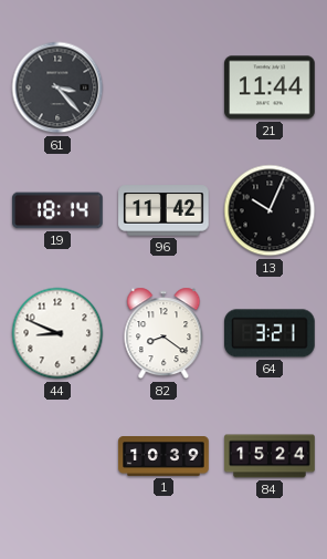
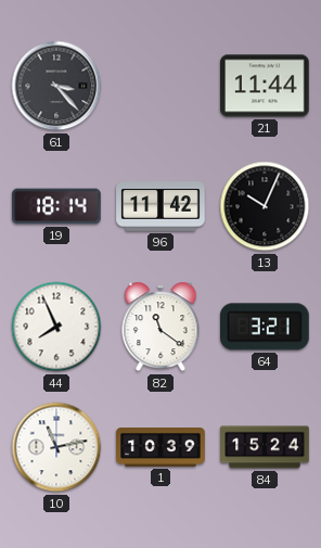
44: 8:49 -> 7:56
82: 8:21 -> 11:21
10: none -> 11:13
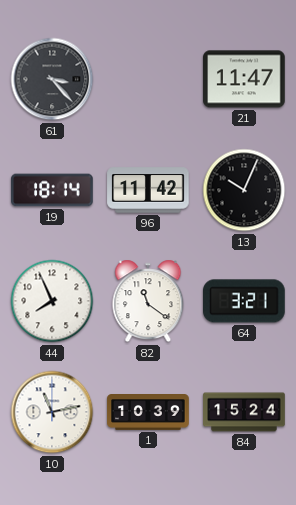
21: 11:44 -> 11:47
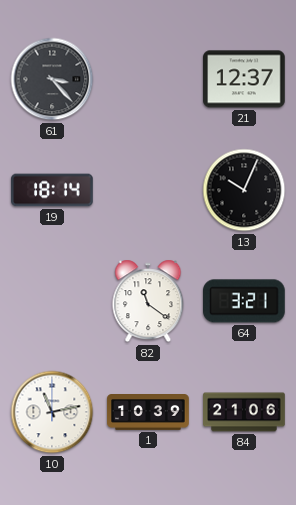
21: 11:47 -> 12:37
96: 11:42 -> none
44: 7:56 -> none
84: 15:24 -> 21:06
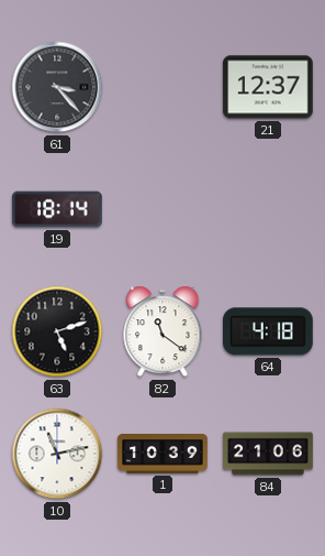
13: 10:04 -> none
63: none -> 5:12
64: 3:21 -> 4:18
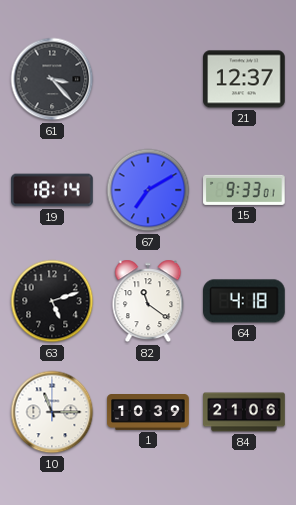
67: none -> 7:10
15: none -> 9:33
10: 11:13 -> 11:15
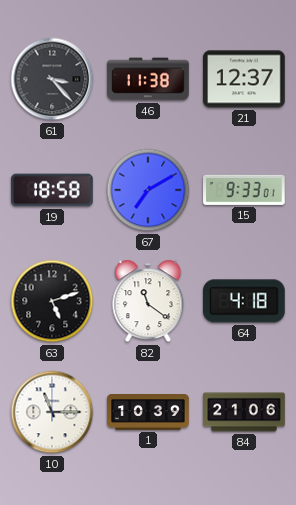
46: none -> 11:38
19: 18:14 -> 18:58
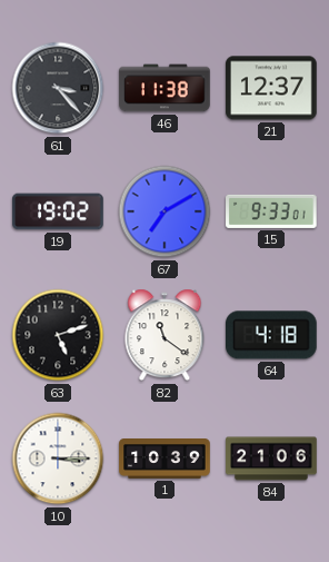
19: 18:58 -> 19:02
10: 11:15 -> 3:15
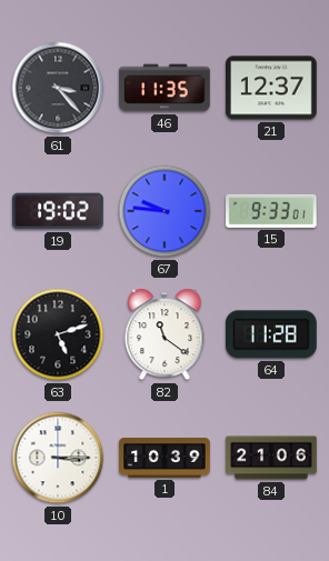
46: 11:38 -> 11:35
67: 7:10 -> 9:46
64: 4:18 -> 11:28
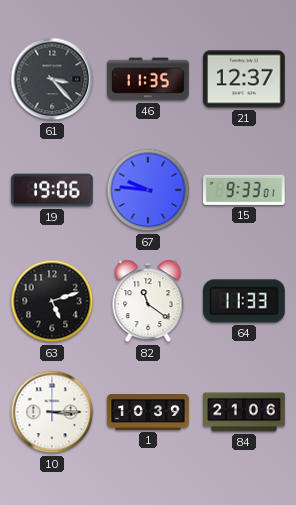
19: 19:02 -> 19:06
64: 11:28 -> 11:33
